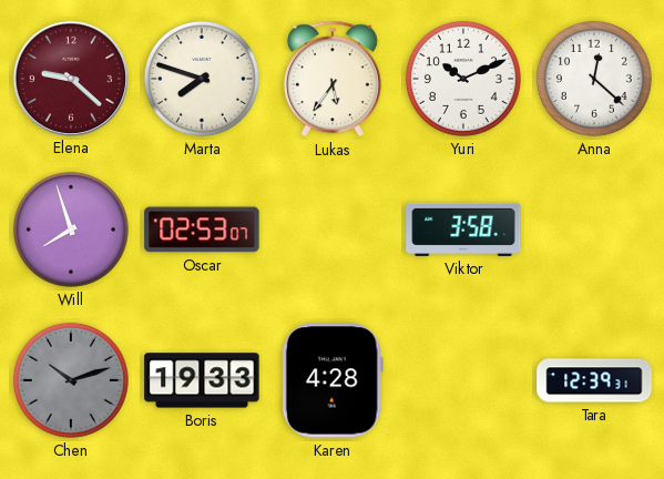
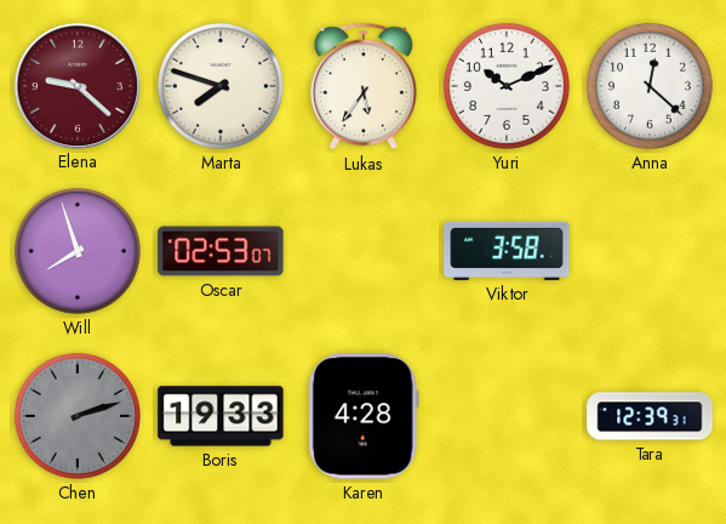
Chen: 10:12 -> 2:12
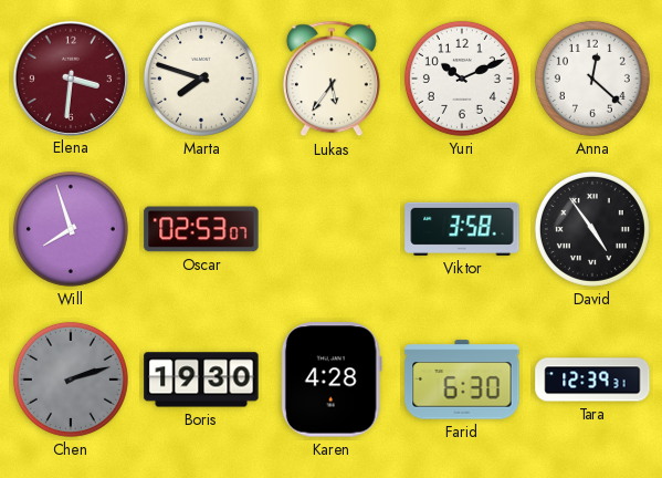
Elena: 9:22 -> 3:31
David: none -> 4:54
Boris: 19:33 -> 19:30
Farid: none -> 6:30
